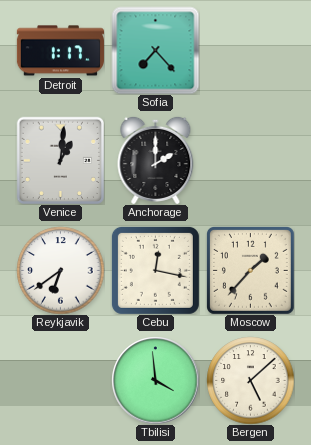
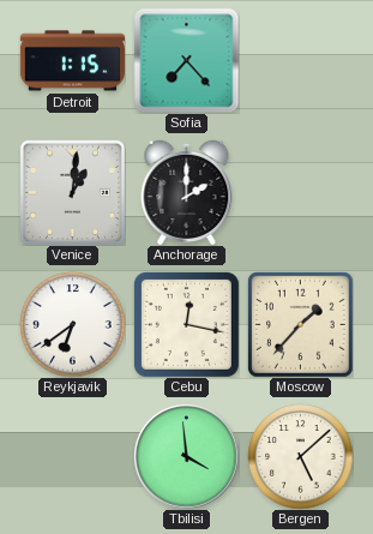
Detroit: 1:17 -> 1:15
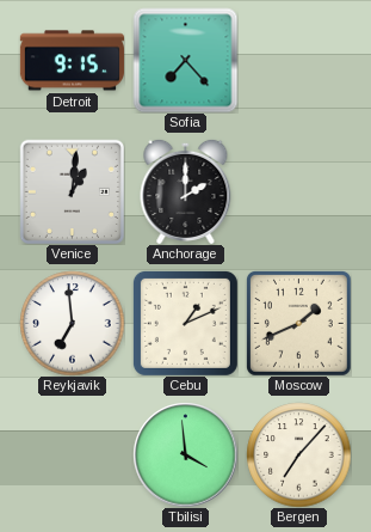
Detroit: 1:15 -> 9:15
Reykjavik: 6:39 -> 6:59
Cebu: 12:17 -> 1:11
Moscow: 1:37 -> 1:41
Bergen: 5:08 -> 7:07
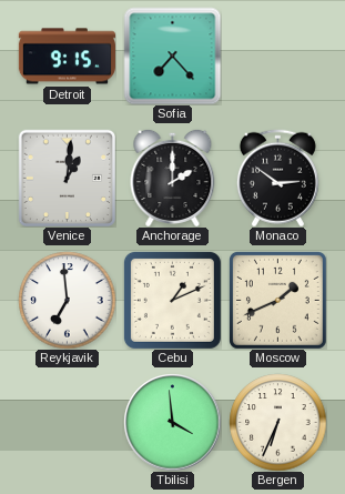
Monaco: none -> 2:51
Bergen: 7:07 -> 6:34
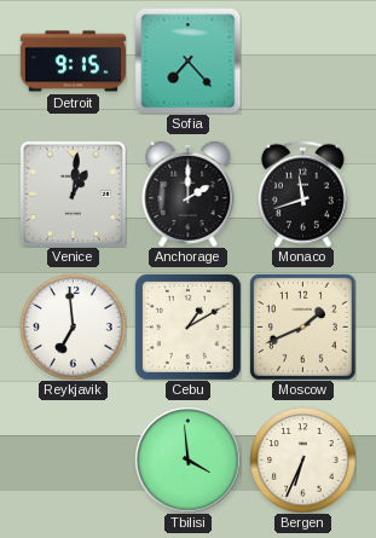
Monaco: 2:51 -> 11:42
Cebu: 1:11 -> 1:10
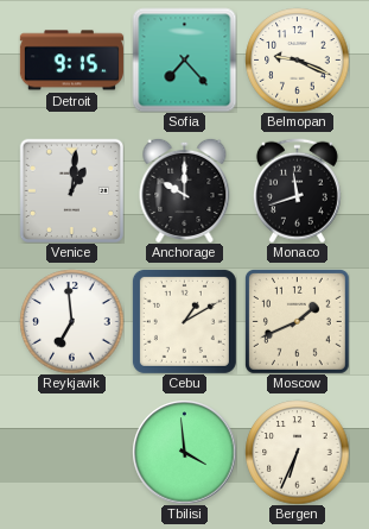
Belmopan: none -> 9:19
Anchorage: 2:00 -> 10:00
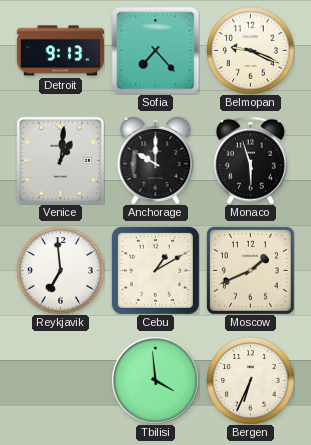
Detroit: 9:15 -> 9:13
Monaco: 11:42 -> 5:57
